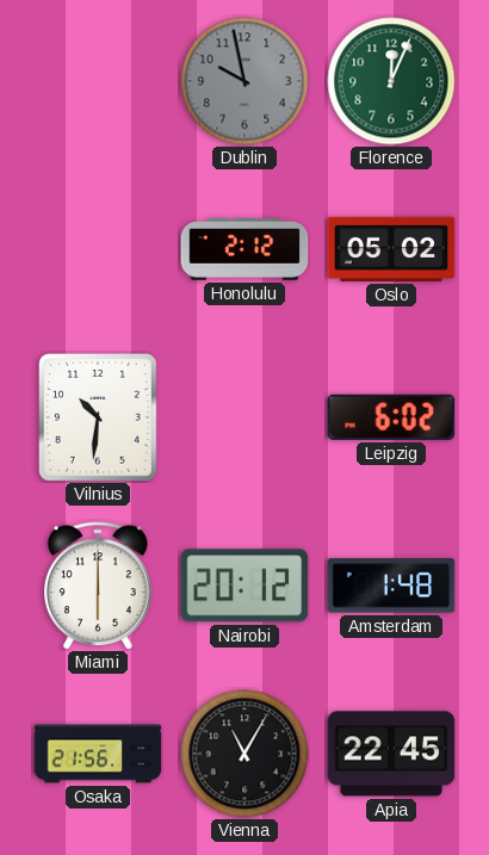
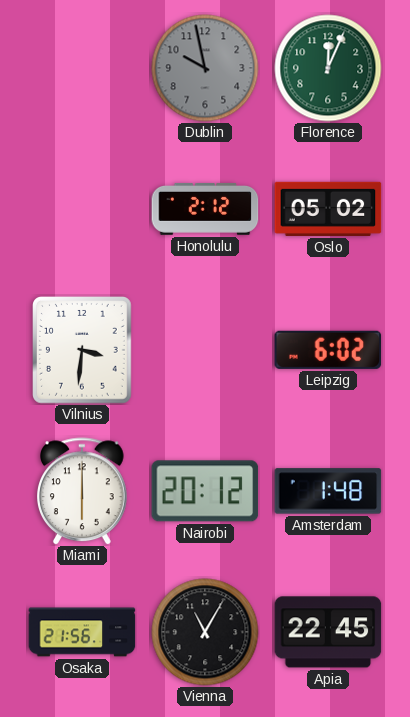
Vilnius: 10:31 -> 3:31
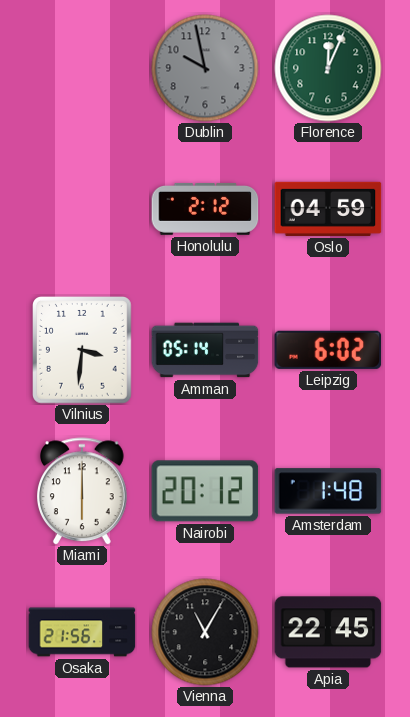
Oslo: 05:02 -> 04:59
Amman: none -> 05:14
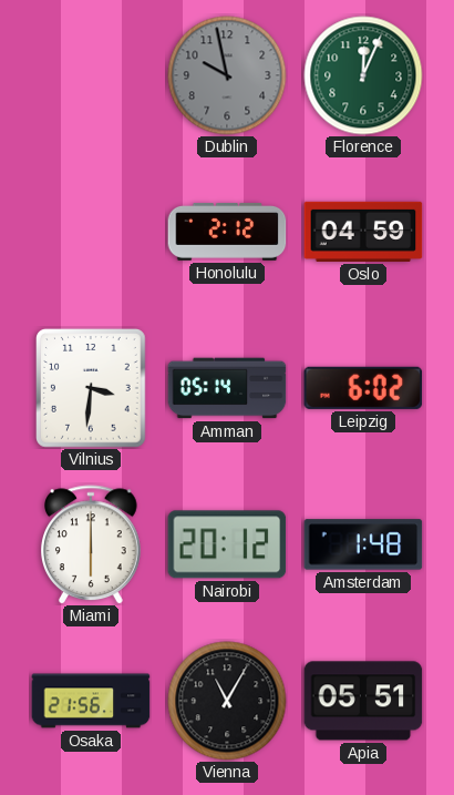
Apia: 22:45 -> 05:51
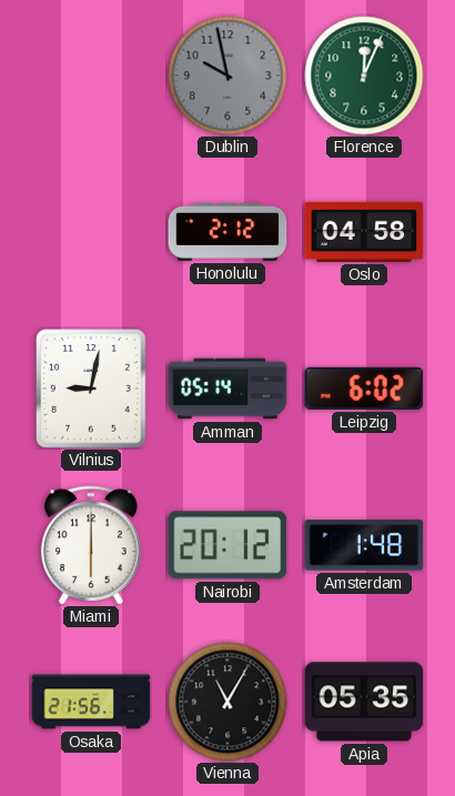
Oslo: 04:59 -> 04:58
Vilnius: 3:31 -> 9:02
Apia: 05:51 -> 05:35
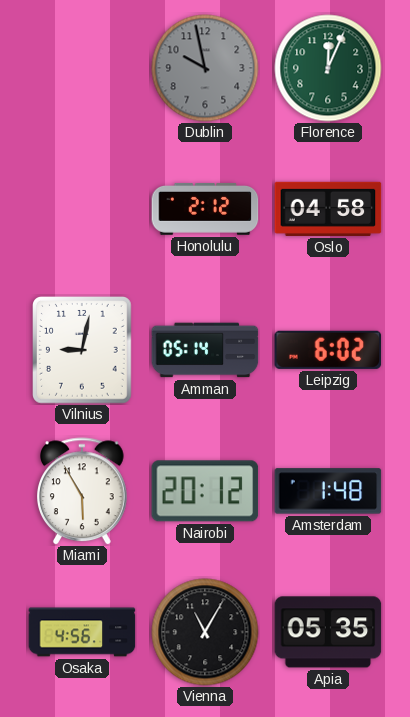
Miami: 6:00 -> 5:55
Osaka: 21:56 -> 4:56
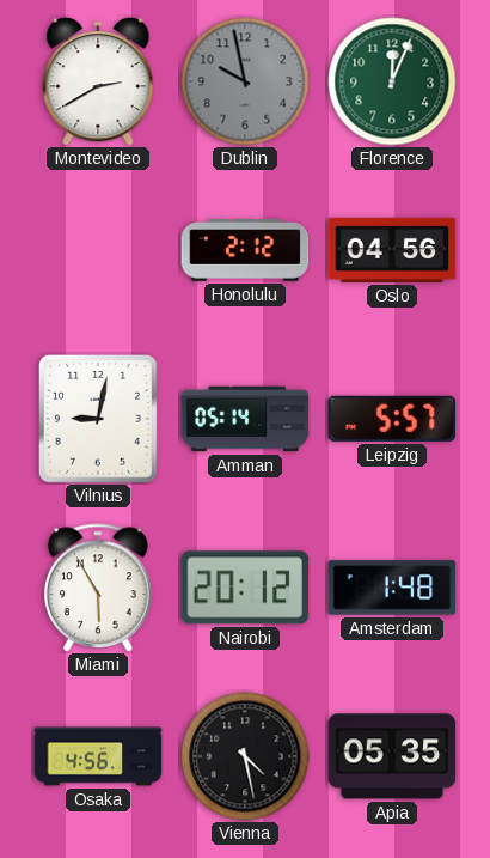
Montevideo: none -> 2:40
Oslo: 04:58 -> 04:56
Leipzig: 6:02 -> 5:57
Vienna: 11:05 -> 4:28
